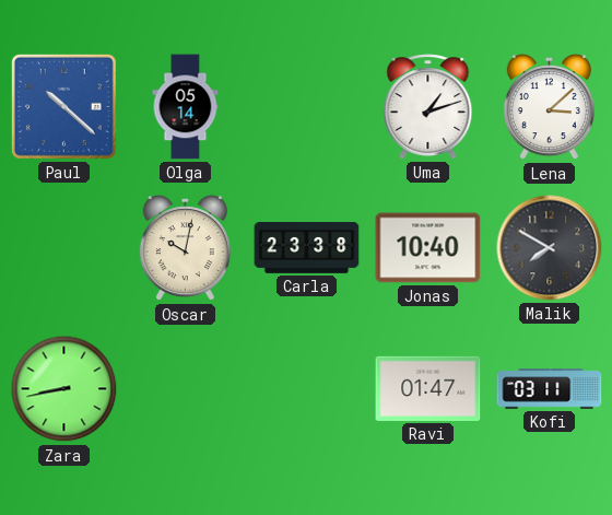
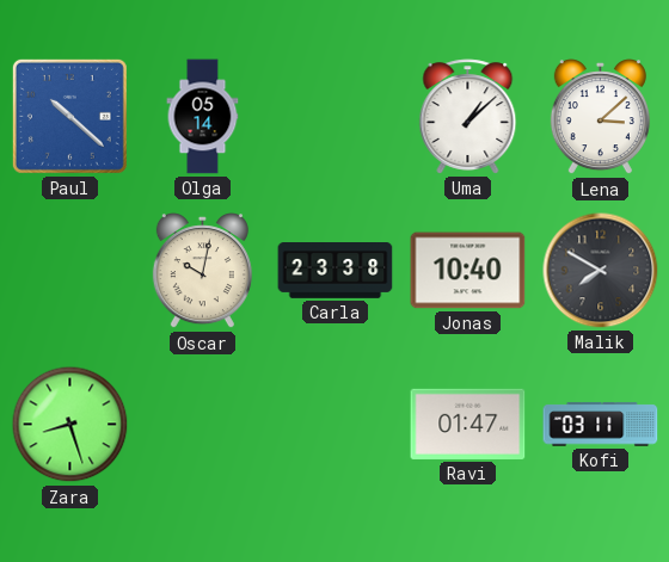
Uma: 1:12 -> 1:08
Zara: 8:43 -> 8:27
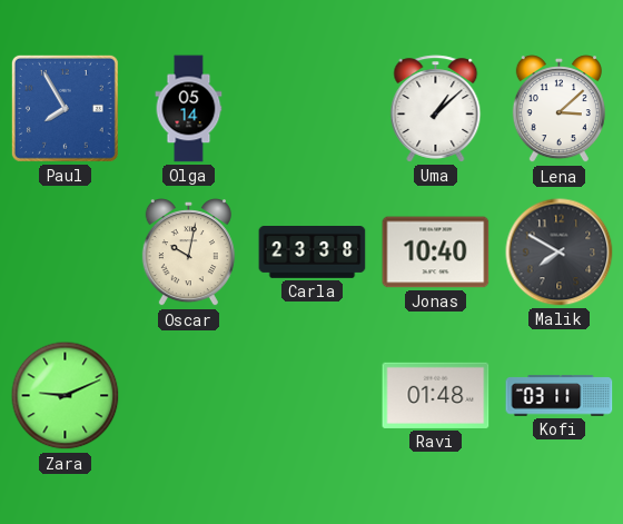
Paul: 10:22 -> 7:55
Zara: 8:27 -> 9:11
Ravi: 01:47 -> 01:48
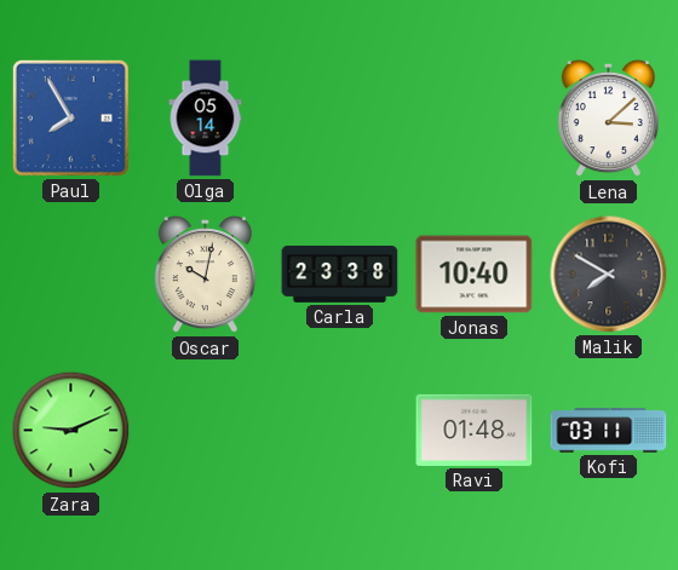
Uma: 1:08 -> none
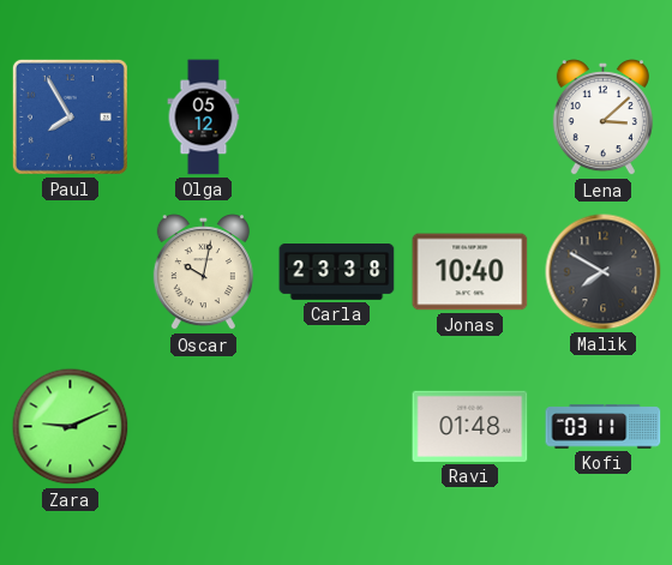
Olga: 05:14 -> 05:12
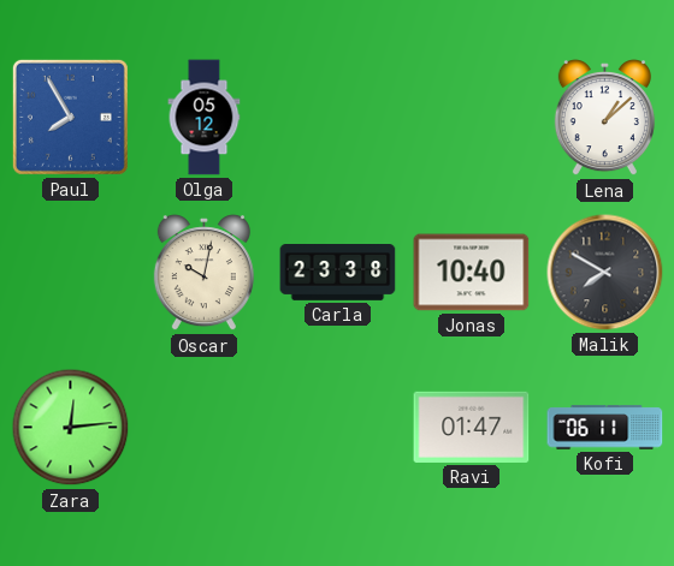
Lena: 3:08 -> 1:08
Zara: 9:11 -> 12:14
Ravi: 01:48 -> 01:47
Kofi: 03:11 -> 06:11
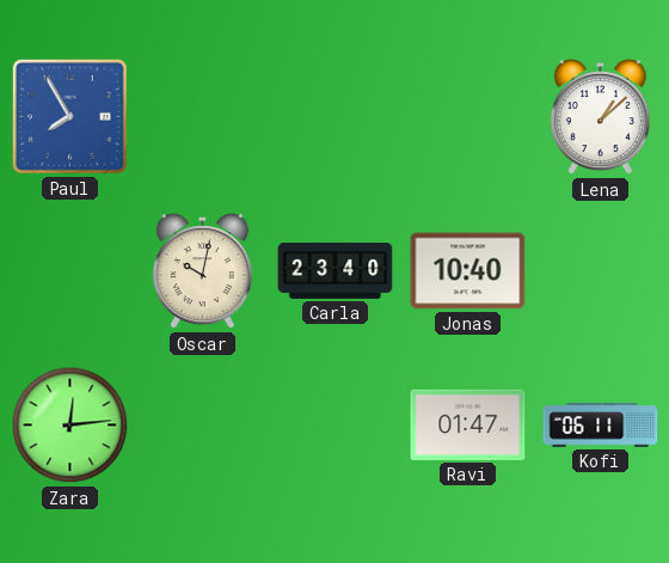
Olga: 05:12 -> none
Carla: 23:38 -> 23:40
Malik: 7:50 -> none
